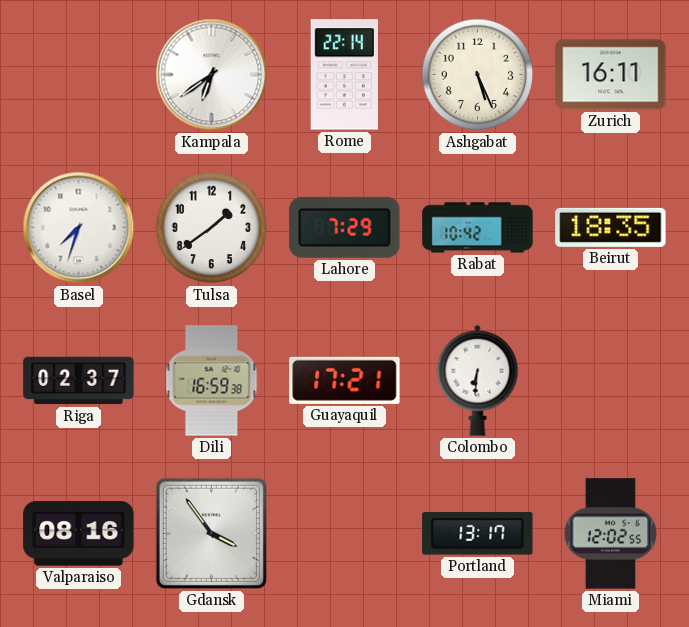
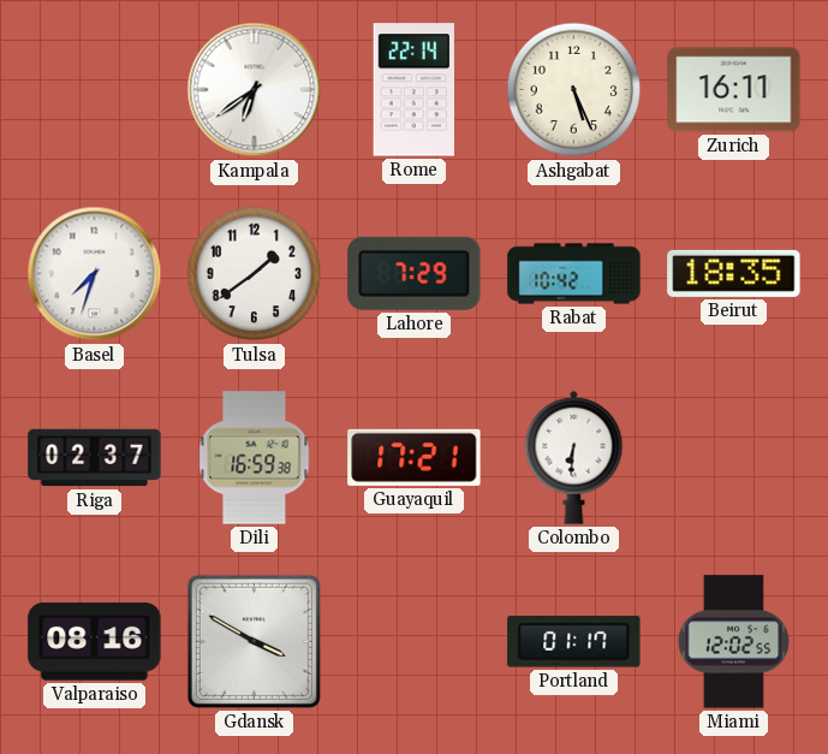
Gdansk: 3:54 -> 3:50
Portland: 13:17 -> 01:17
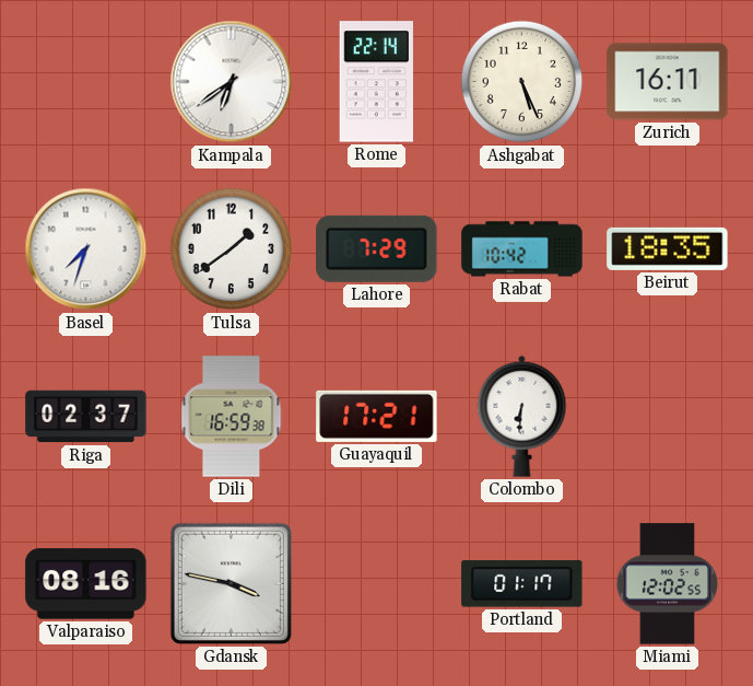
Gdansk: 3:50 -> 3:47
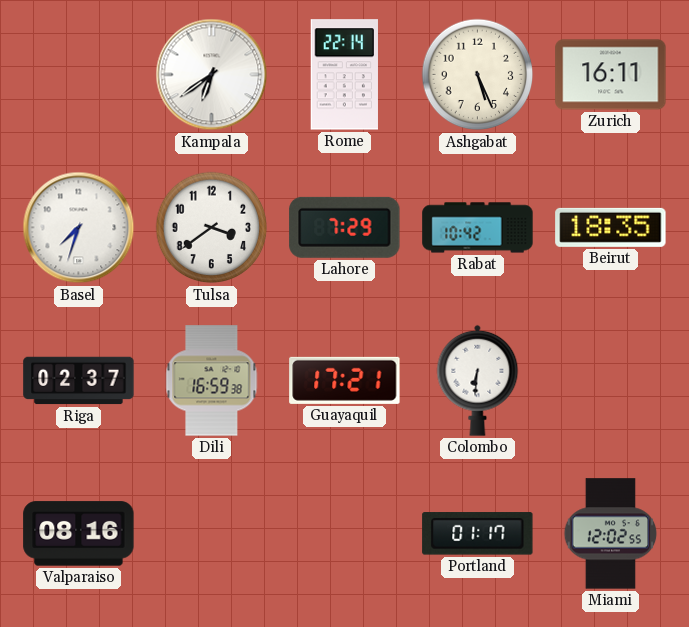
Tulsa: 1:39 -> 3:39
Gdansk: 3:47 -> none
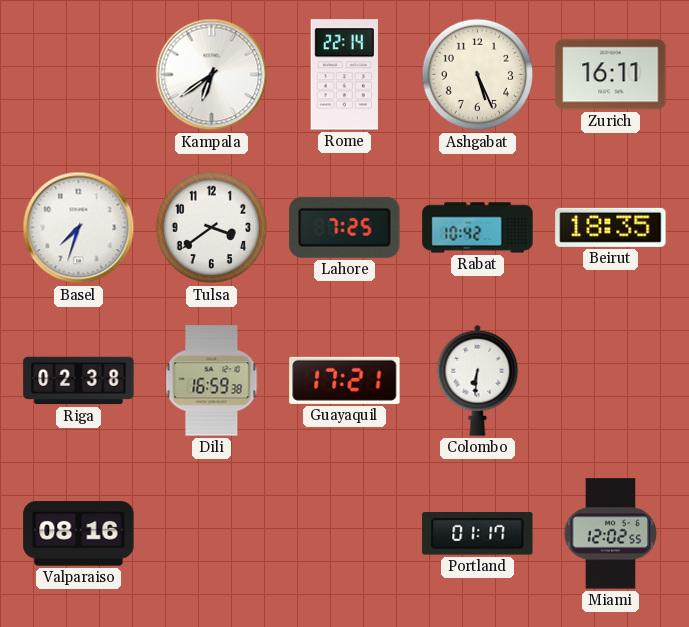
Lahore: 7:29 -> 7:25
Riga: 02:37 -> 02:38
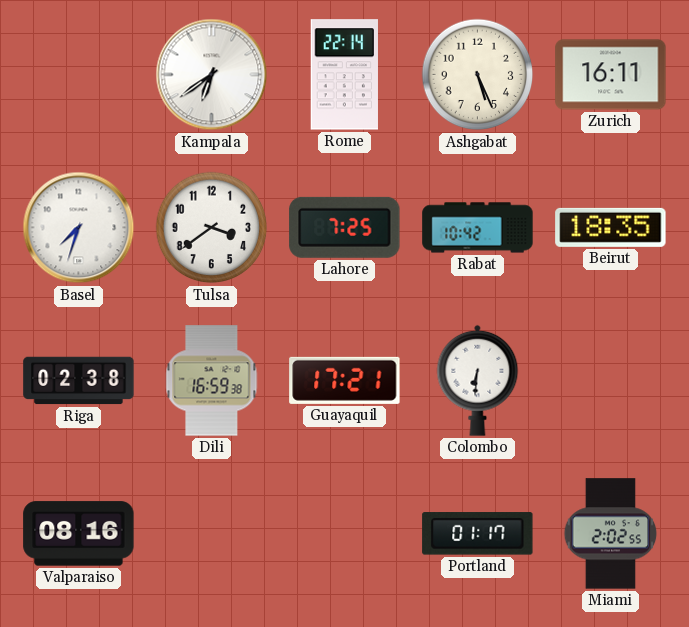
Miami: 12:02 -> 2:02
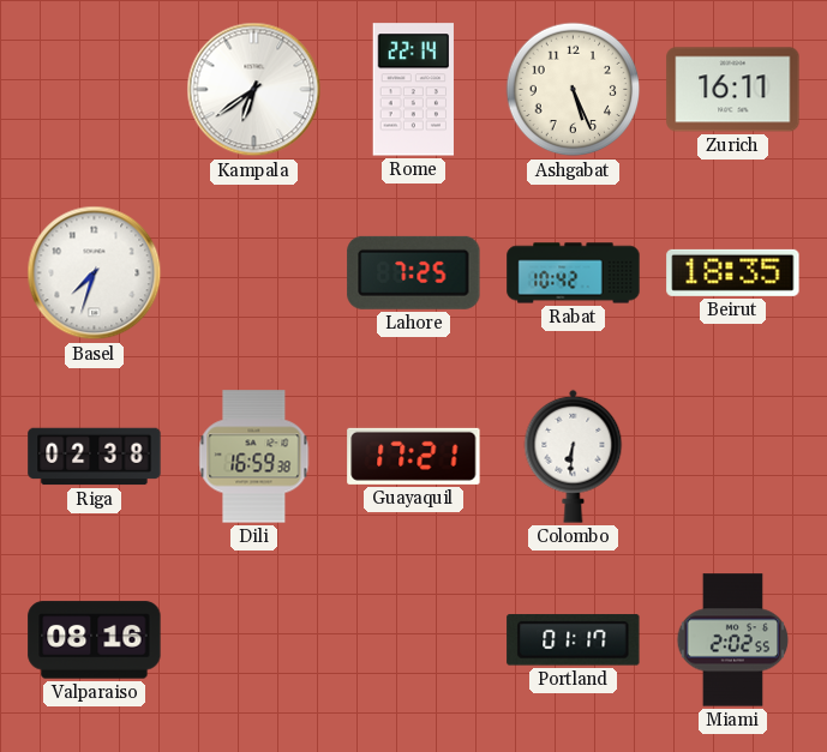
Tulsa: 3:39 -> none
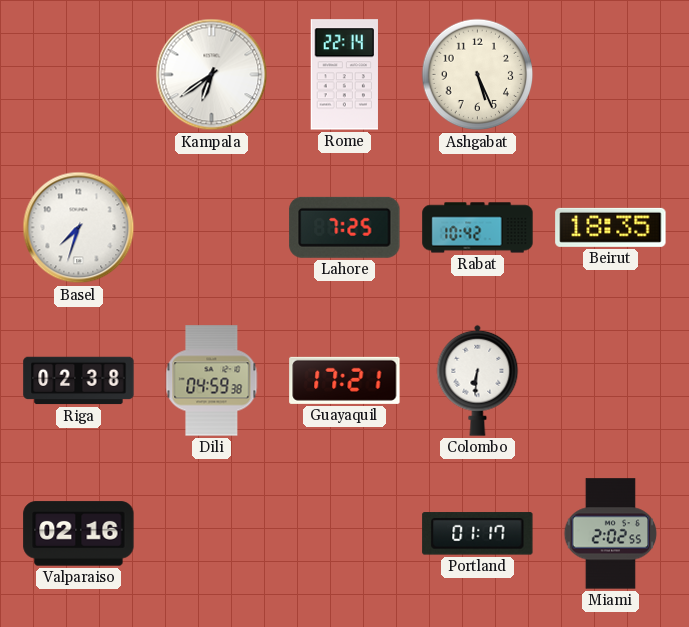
Zurich: 16:11 -> none
Dili: 16:59 -> 04:59
Valparaiso: 08:16 -> 02:16
